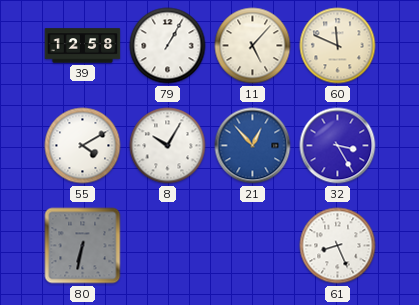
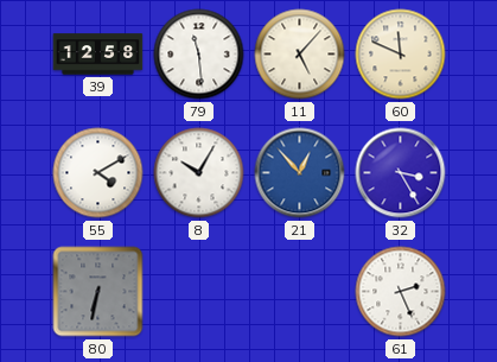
79: 1:05 -> 11:29
61: 8:26 -> 2:26
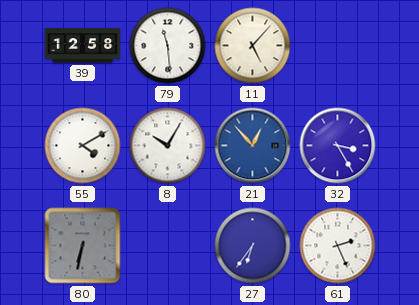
60: 11:49 -> none
27: none -> 6:36
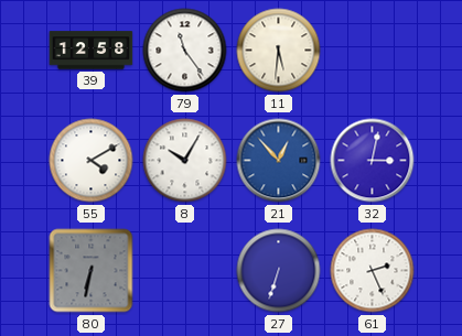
79: 11:29 -> 11:24
11: 5:07 -> 5:31
32: 3:25 -> 3:02
27: 6:36 -> 6:33
